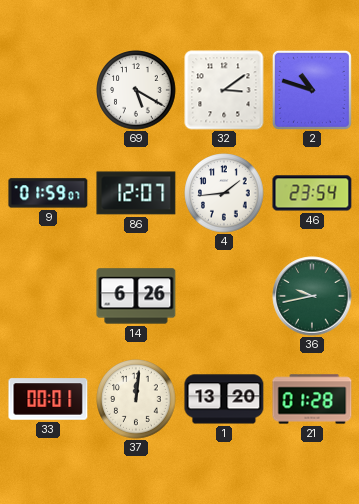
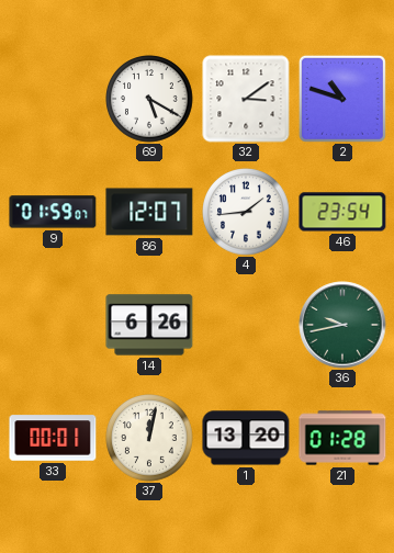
37: 12:01 -> 12:02
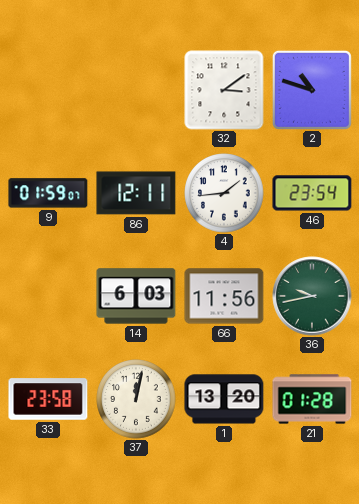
69: 5:20 -> none
86: 12:07 -> 12:11
14: 6:26 -> 6:03
66: none -> 11:56
33: 00:01 -> 23:58
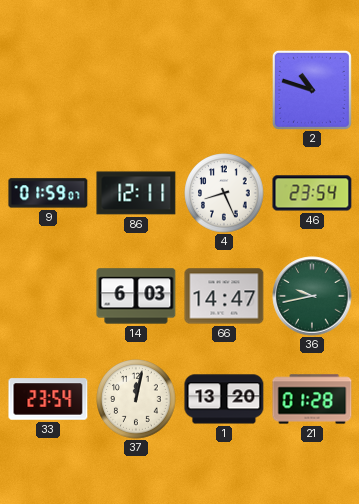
32: 3:09 -> none
4: 1:44 -> 8:26
66: 11:56 -> 14:47
33: 23:58 -> 23:54
